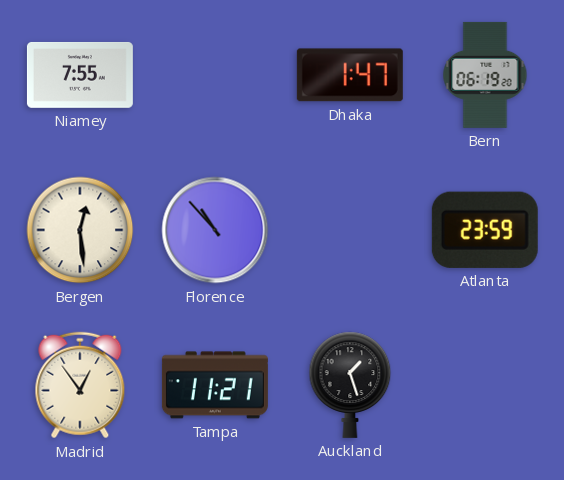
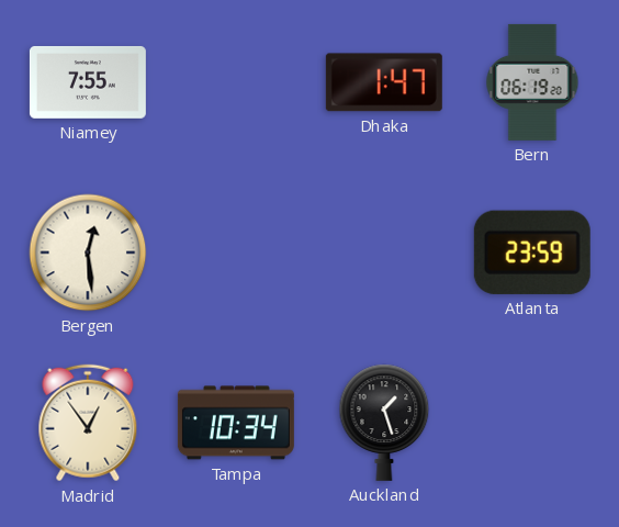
Florence: 10:53 -> none
Tampa: 11:21 -> 10:34
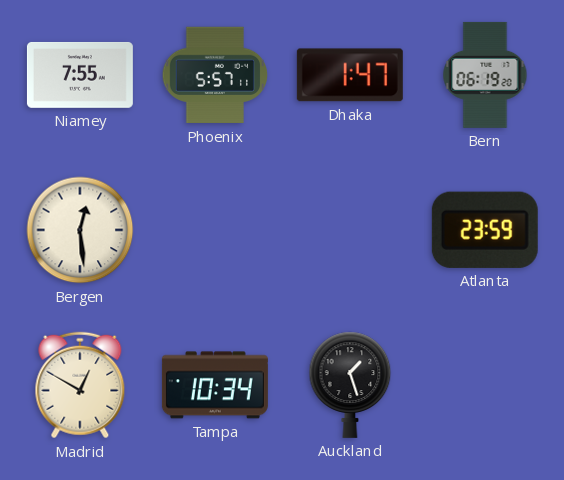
Phoenix: none -> 5:57
Madrid: 12:54 -> 12:50
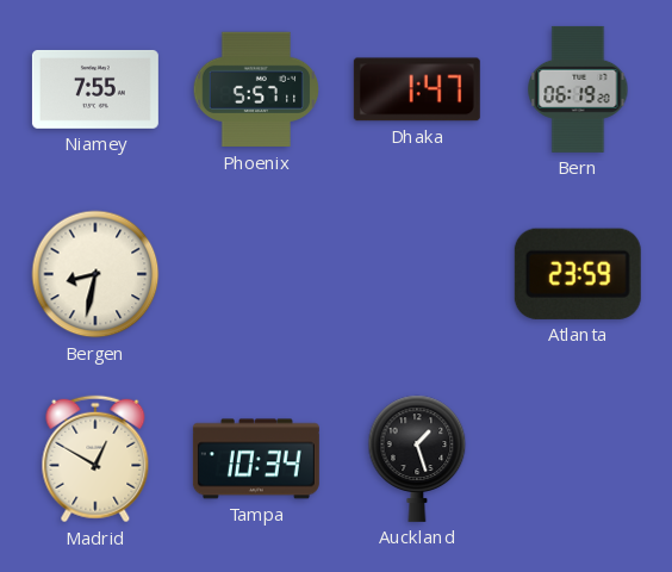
Bergen: 12:29 -> 8:32
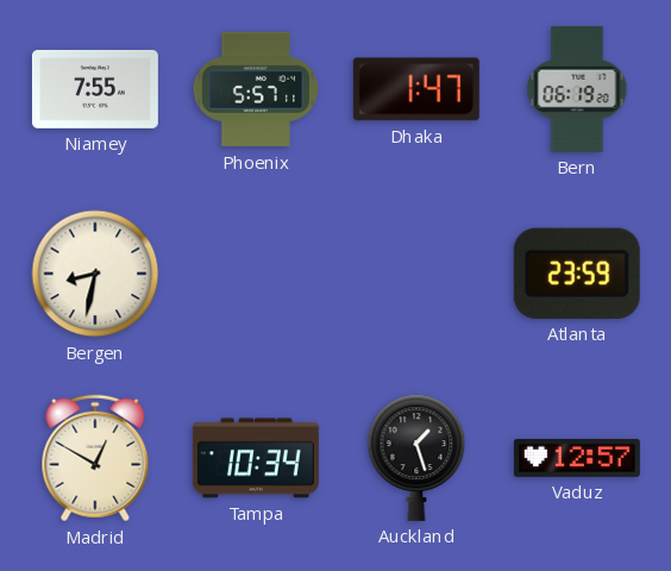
Vaduz: none -> 12:57
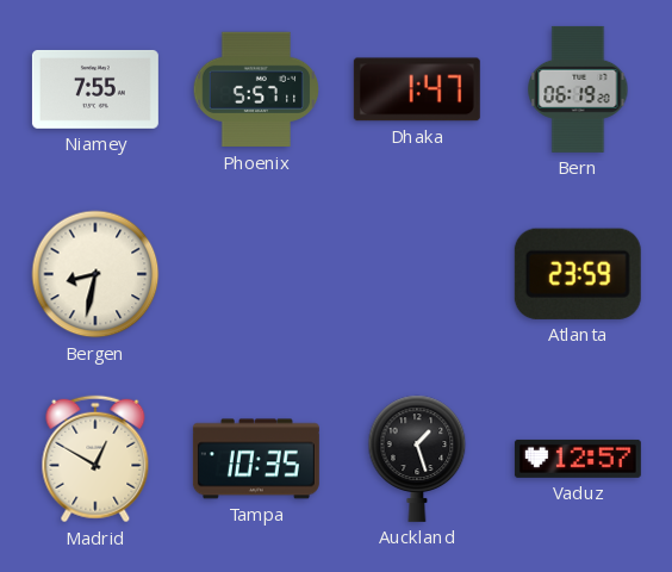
Tampa: 10:34 -> 10:35
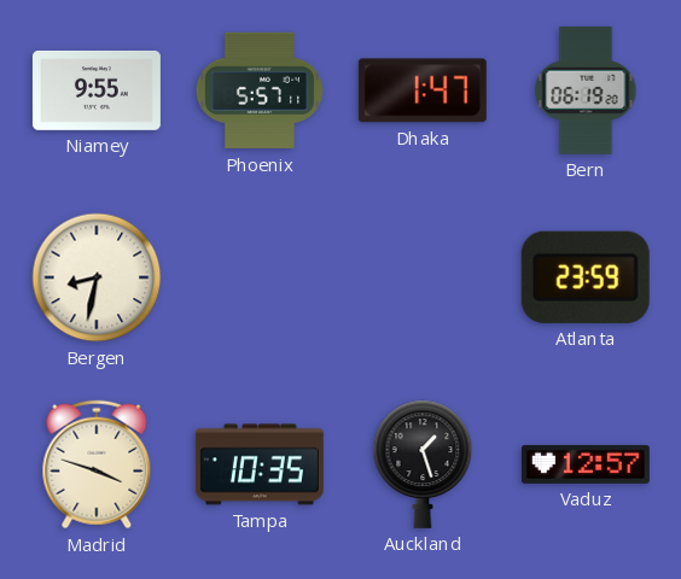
Niamey: 7:55 -> 9:55
Madrid: 12:50 -> 3:48
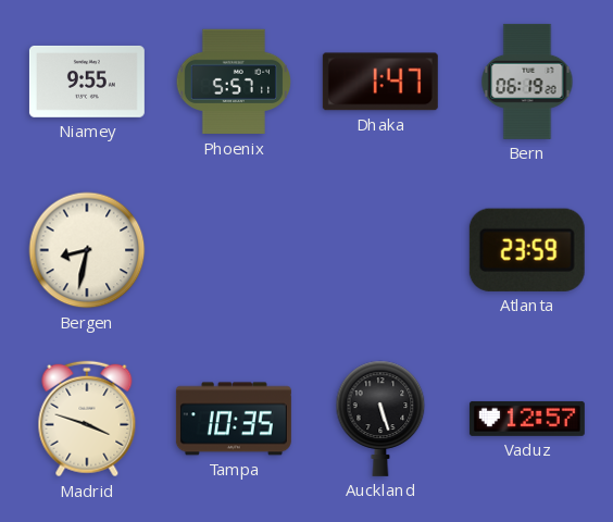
Auckland: 1:27 -> 5:27
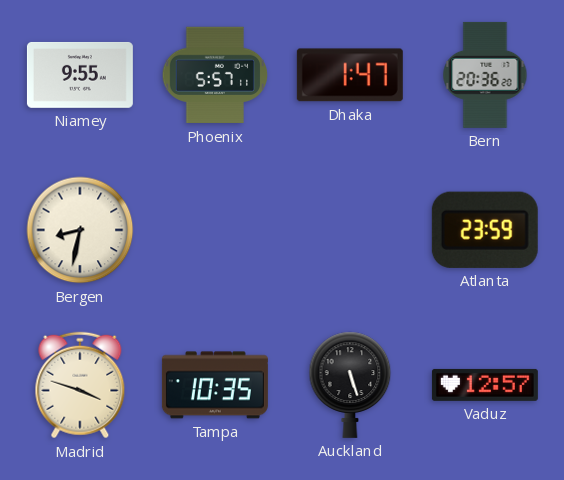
Bern: 06:19 -> 20:36
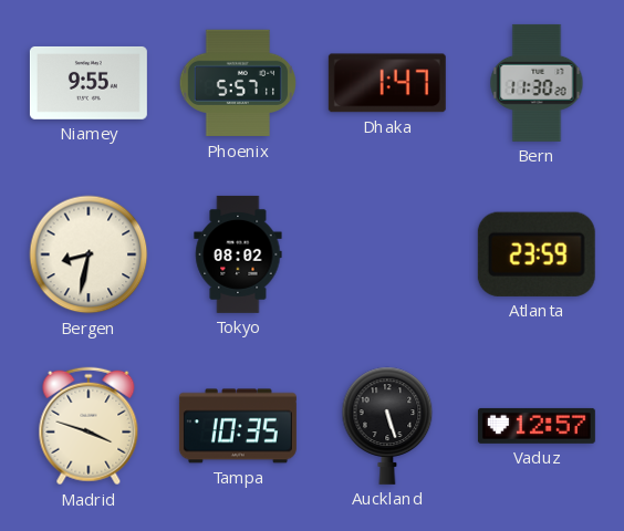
Bern: 20:36 -> 11:30
Tokyo: none -> 08:02
